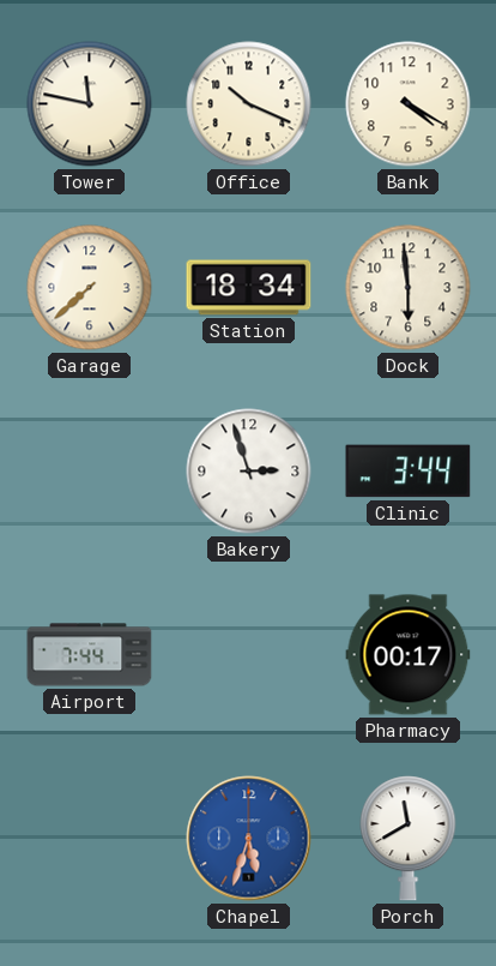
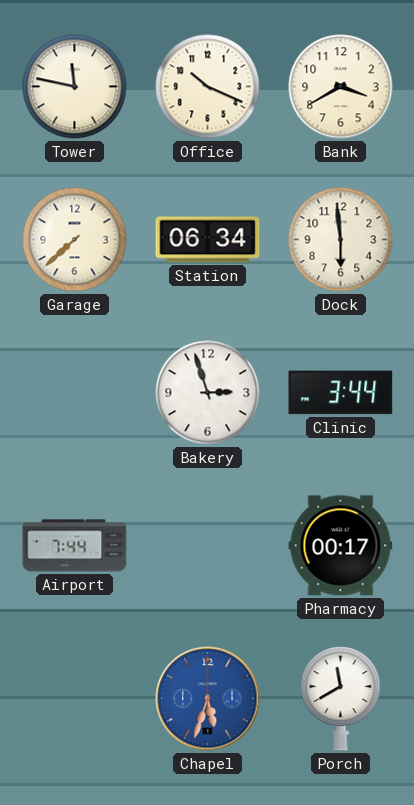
Bank: 4:20 -> 3:40
Station: 18:34 -> 06:34
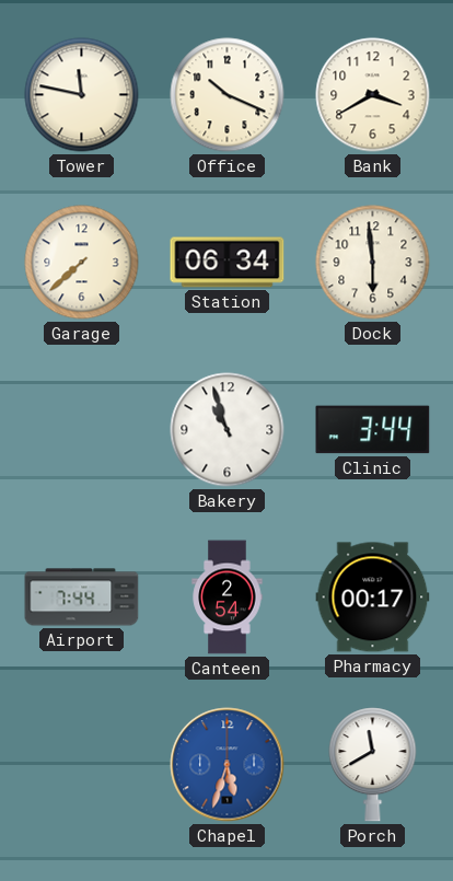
Bakery: 2:57 -> 10:57
Canteen: none -> 2:54
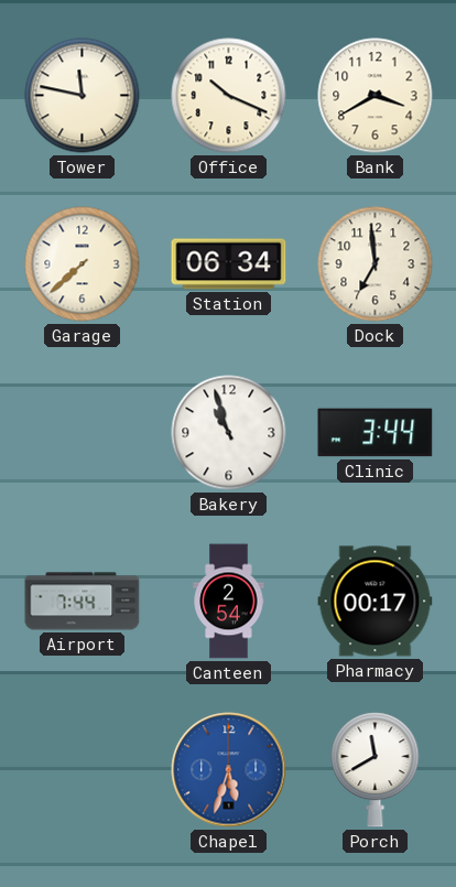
Dock: 5:59 -> 6:59
